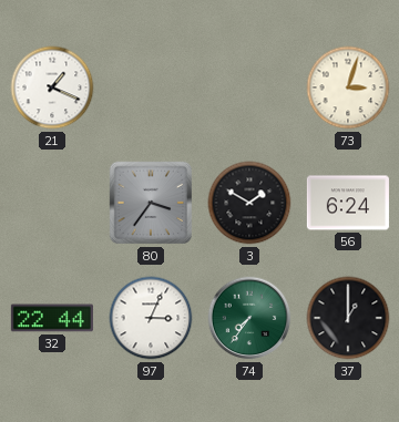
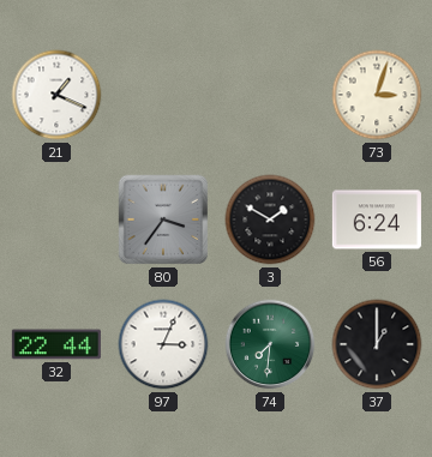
74: 7:36 -> 7:31
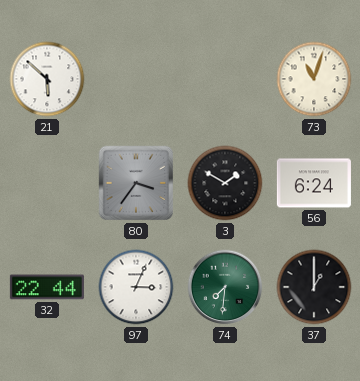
21: 1:19 -> 5:52
73: 3:03 -> 11:03
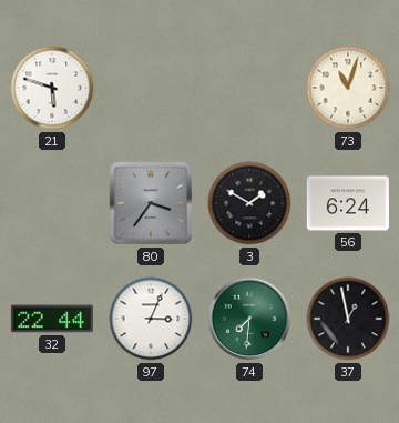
21: 5:52 -> 5:48
37: 1:00 -> 12:58
